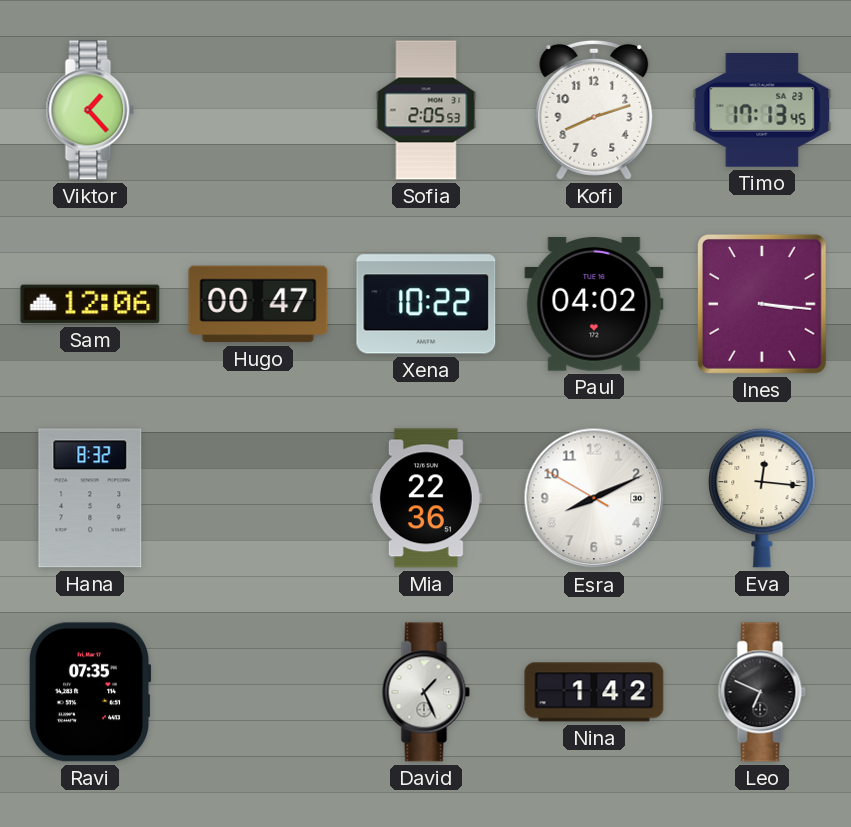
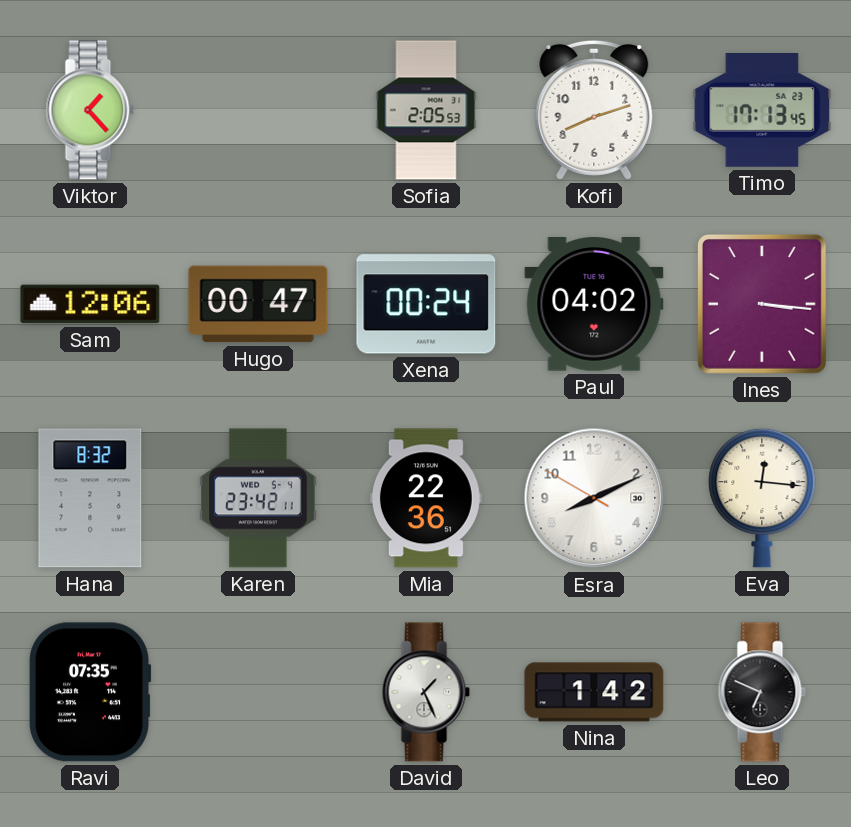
Xena: 10:22 -> 00:24
Karen: none -> 23:42
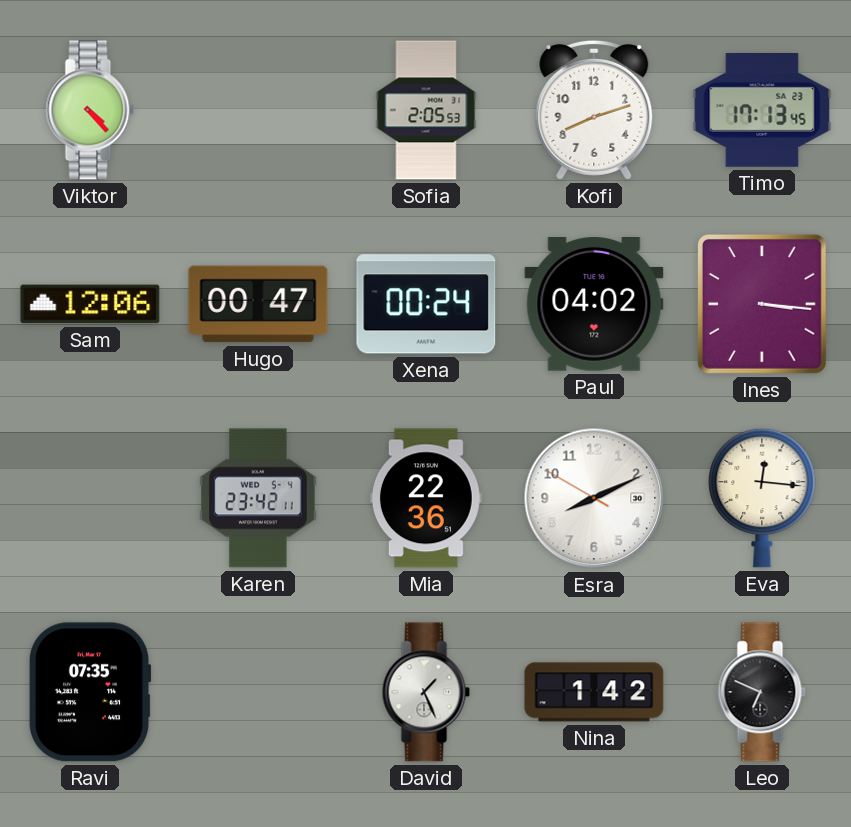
Viktor: 1:23 -> 4:23
Hana: 8:32 -> none
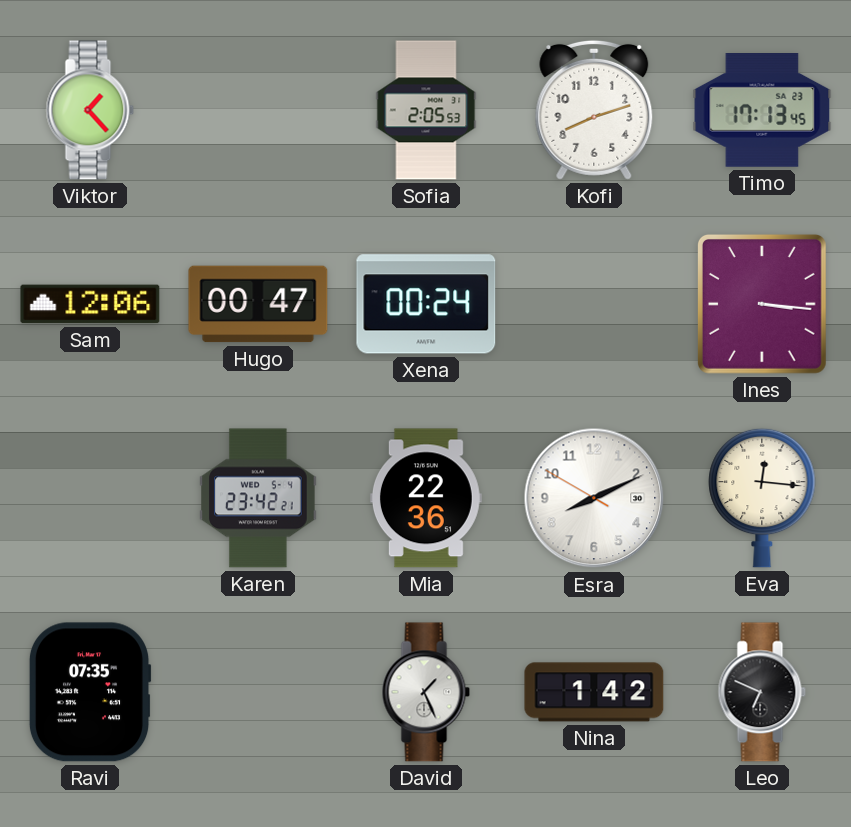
Viktor: 4:23 -> 1:23
Paul: 04:02 -> none
Karen: 23:42:11 -> 23:42:21
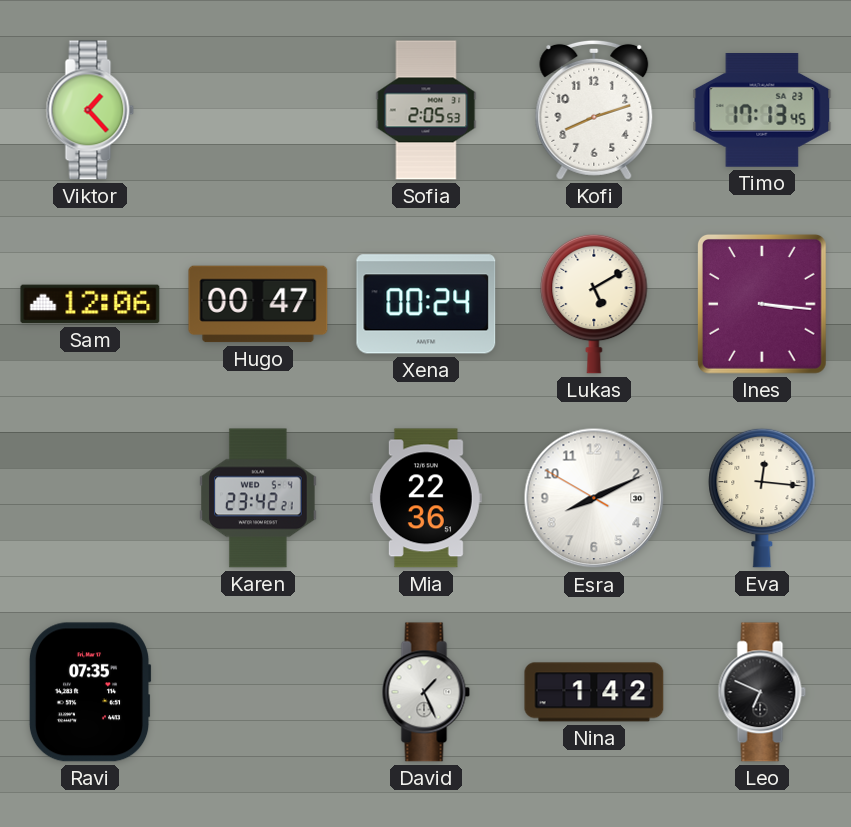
Lukas: none -> 5:10
